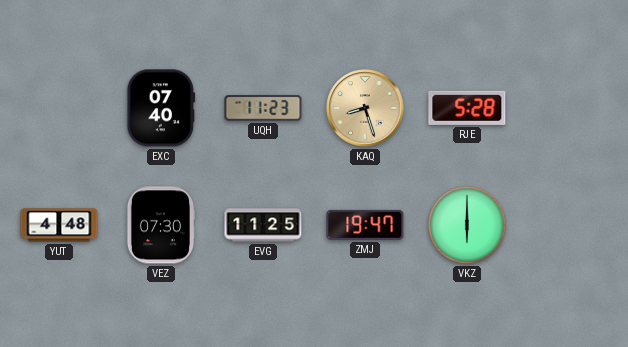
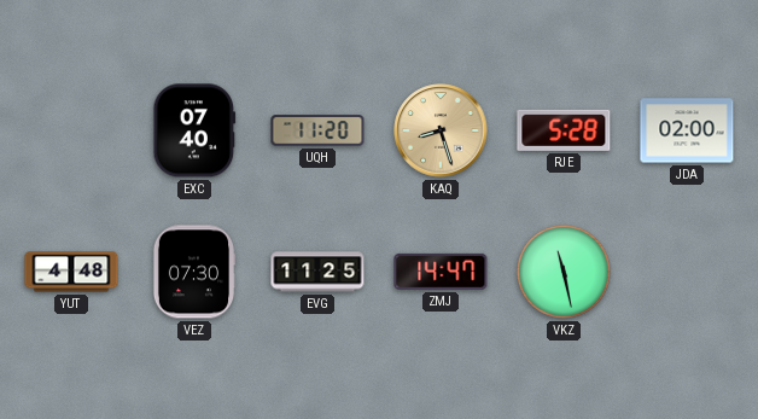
UQH: 11:23 -> 11:20
JDA: none -> 02:00
ZMJ: 19:47 -> 14:47
VKZ: 6:00 -> 11:28
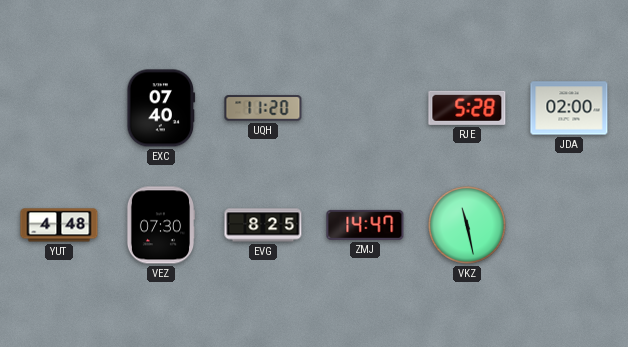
KAQ: 8:27 -> none
EVG: 11:25 -> 8:25
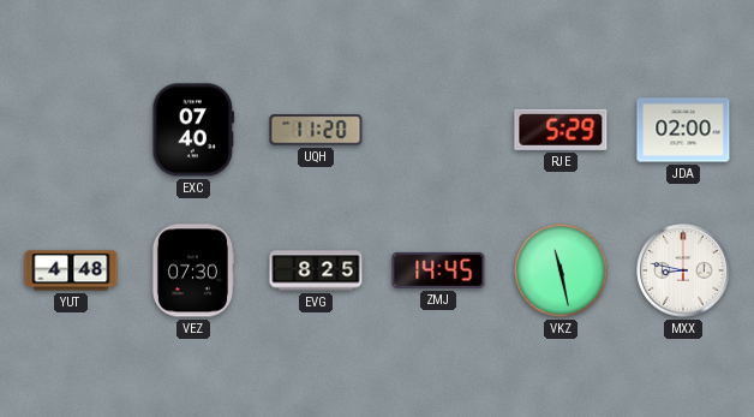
RJE: 5:28 -> 5:29
ZMJ: 14:47 -> 14:45
MXX: none -> 8:47
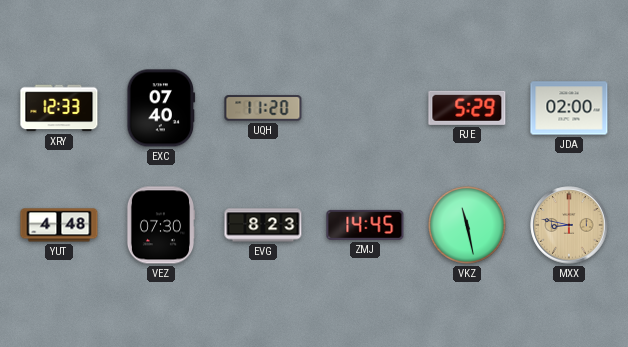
XRY: none -> 12:33
EVG: 8:25 -> 8:23
MXX dial: white -> champagne
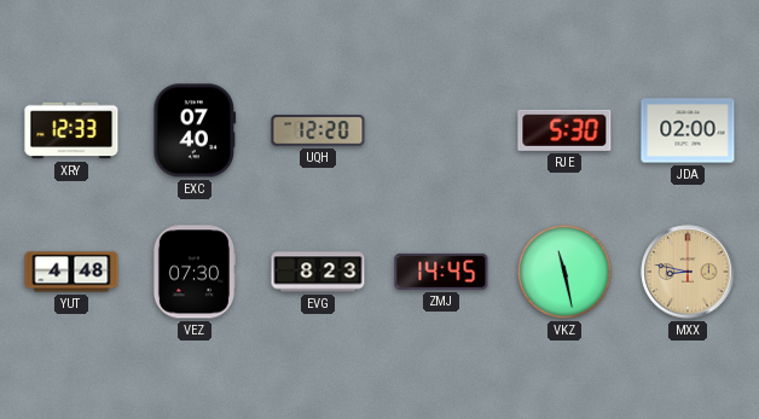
UQH: 11:20 -> 12:20
RJE: 5:29 -> 5:30
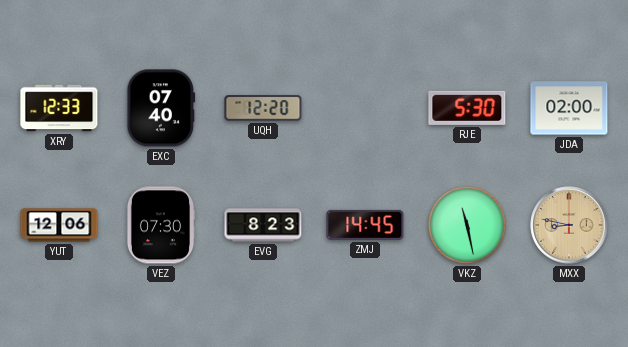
YUT: 4:48 -> 12:06
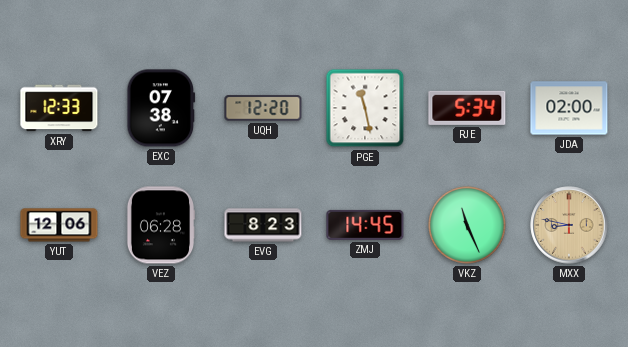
EXC: 07:40 -> 07:38
PGE: none -> 11:28
RJE: 5:30 -> 5:34
VEZ: 07:30 -> 06:28
VKZ: 11:28 -> 11:26
